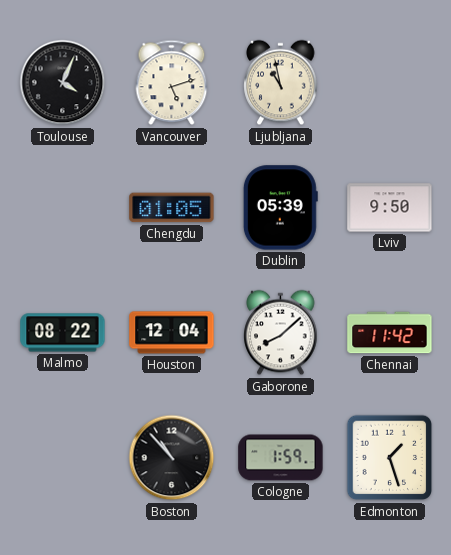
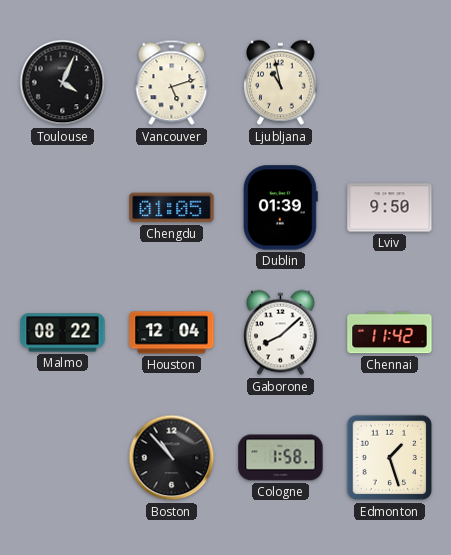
Dublin: 05:39 -> 01:39
Cologne: 1:59 -> 1:58
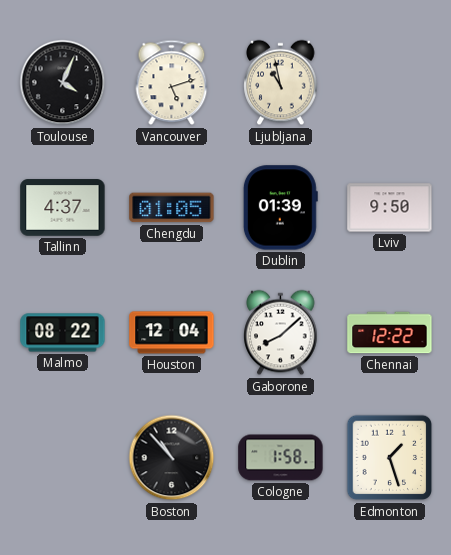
Tallinn: none -> 4:37
Chennai: 11:42 -> 12:22
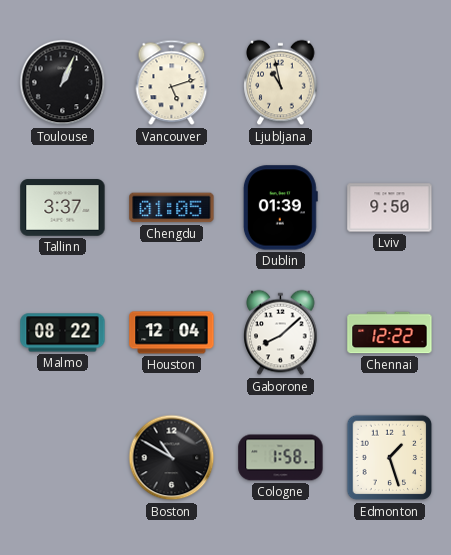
Toulouse: 4:04 -> 1:04
Tallinn: 4:37 -> 3:37
Boston: 10:53 -> 10:50
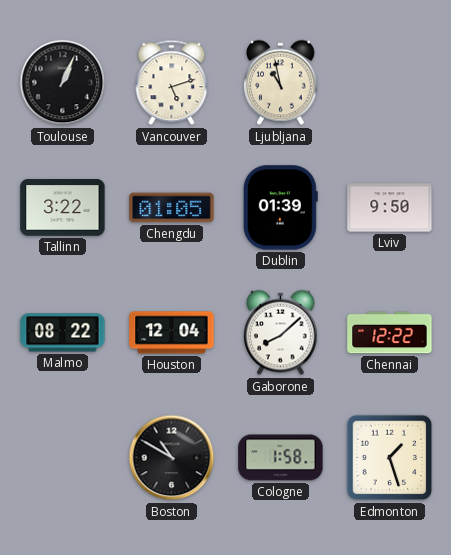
Tallinn: 3:37 -> 3:22
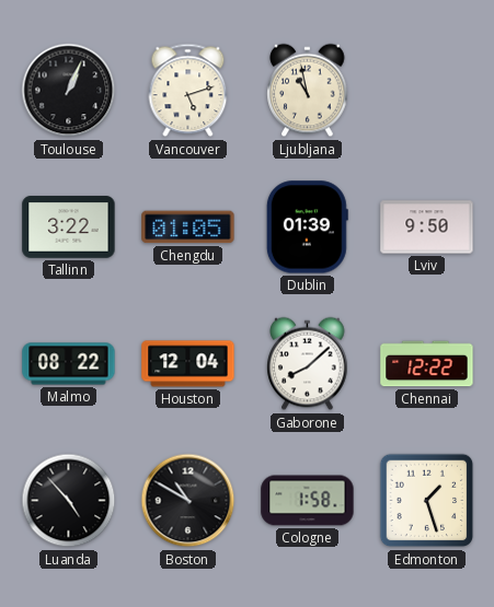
Luanda: none -> 4:53
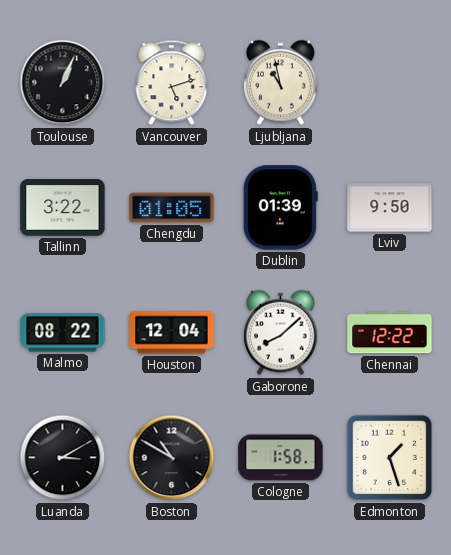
Luanda: 4:53 -> 3:10
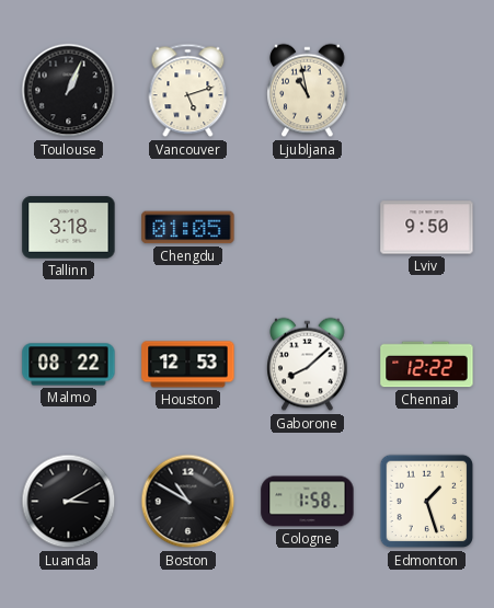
Tallinn: 3:22 -> 3:18
Dublin: 01:39 -> none
Houston: 12:04 -> 12:53
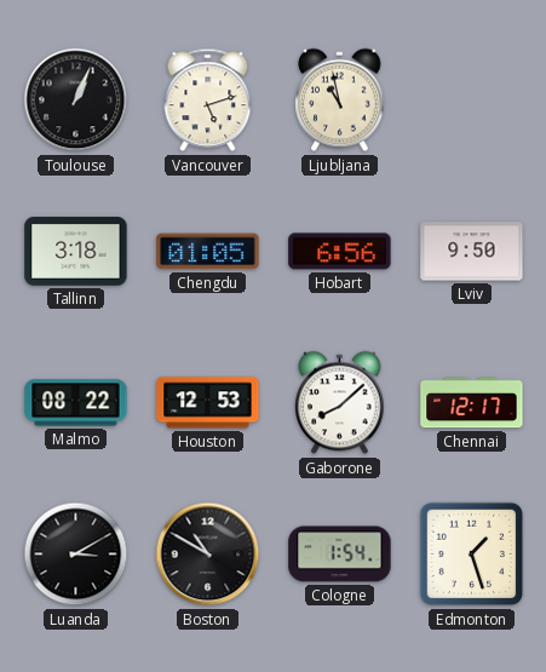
Hobart: none -> 6:56
Chennai: 12:22 -> 12:17
Cologne: 1:58 -> 1:54
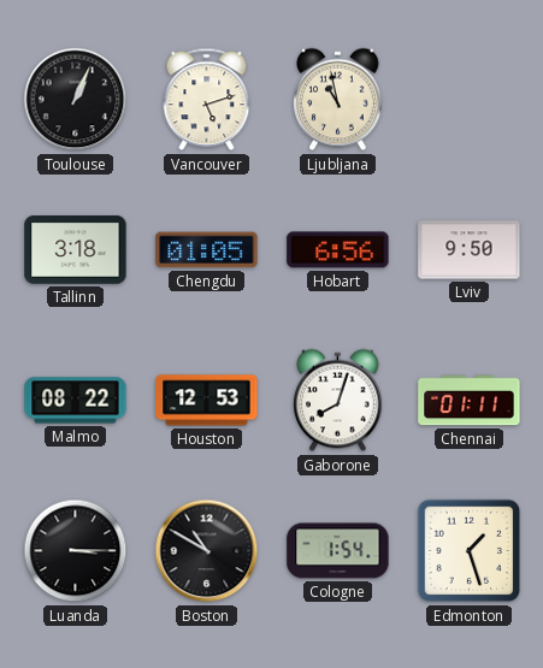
Gaborone: 8:08 -> 8:03
Chennai: 12:17 -> 01:11
Luanda: 3:10 -> 3:15
